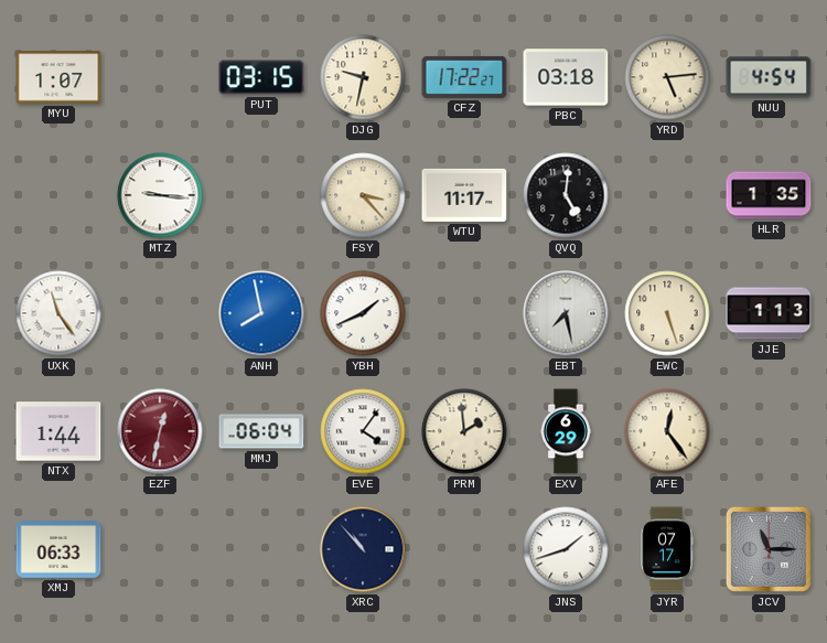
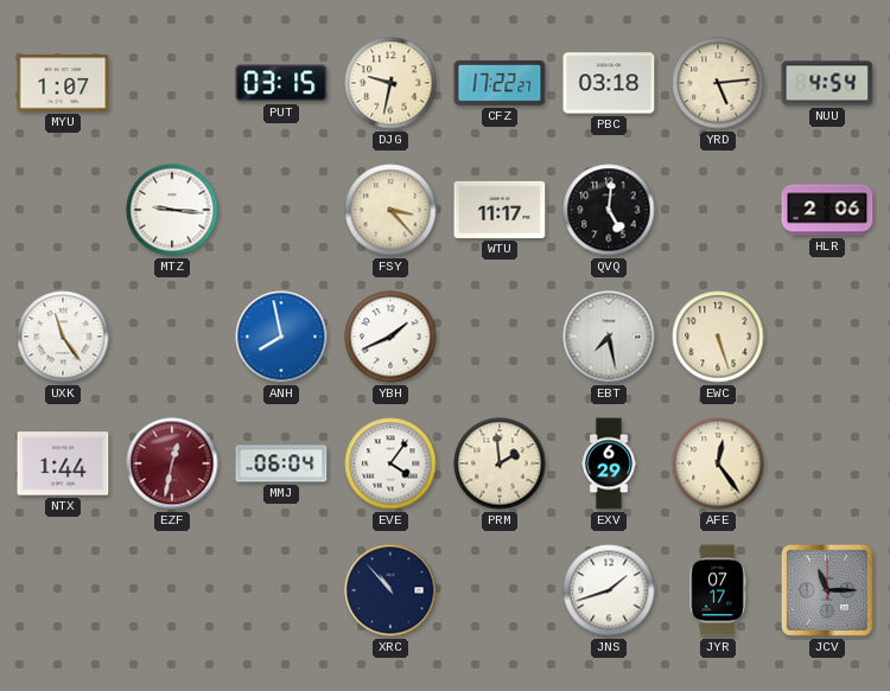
HLR: 1:35 -> 2:06
JJE: 1:13 -> none
XMJ: 06:33 -> none
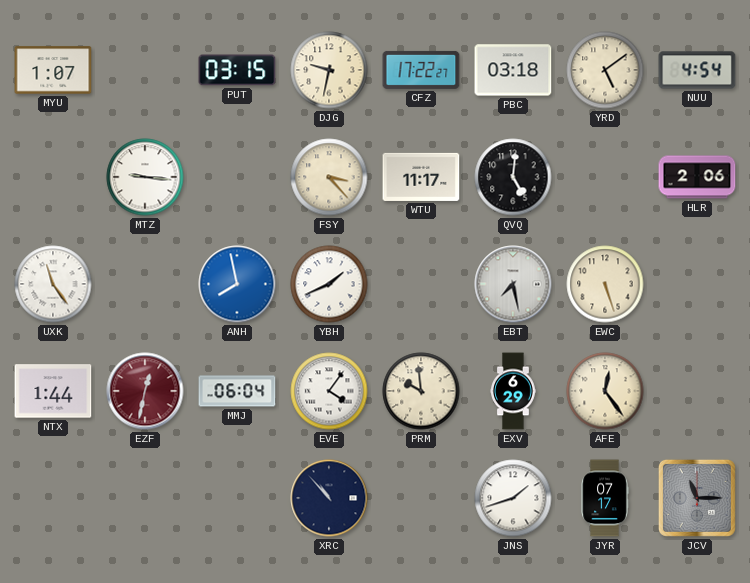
YRD: 5:14 -> 5:09
PRM: 1:59 -> 9:59
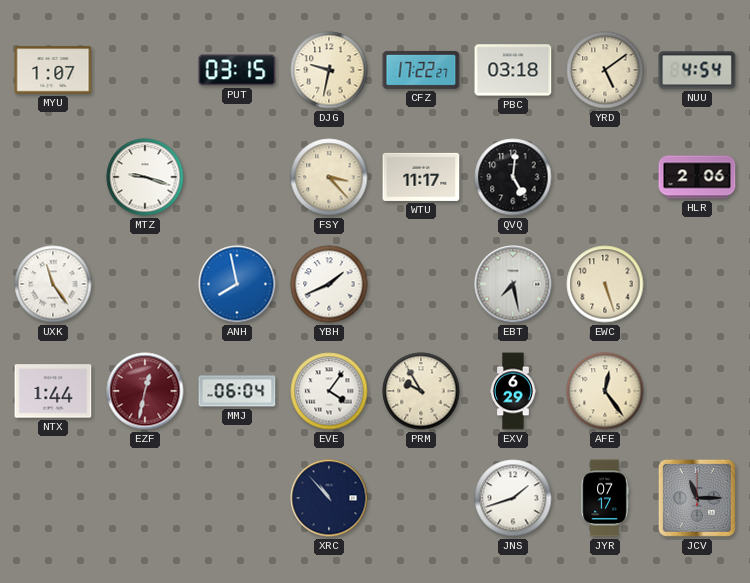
MTZ: 9:16 -> 9:18
PRM: 9:59 -> 9:55
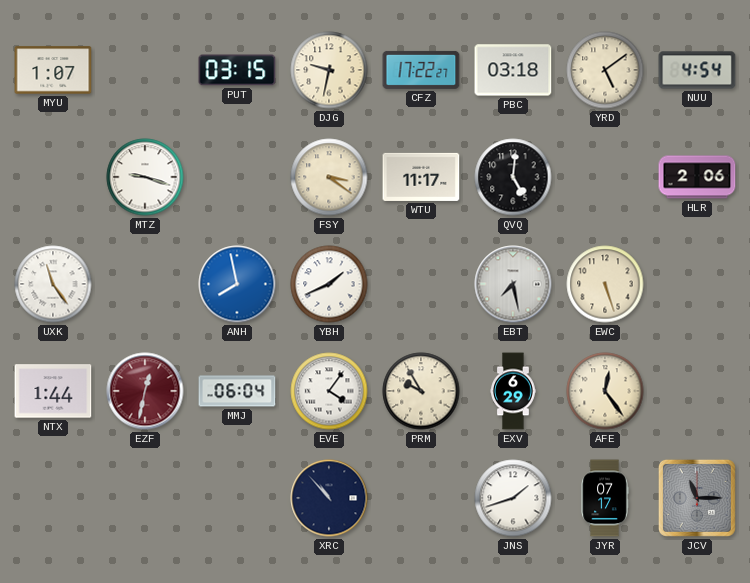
FSY: 3:23 -> 3:21
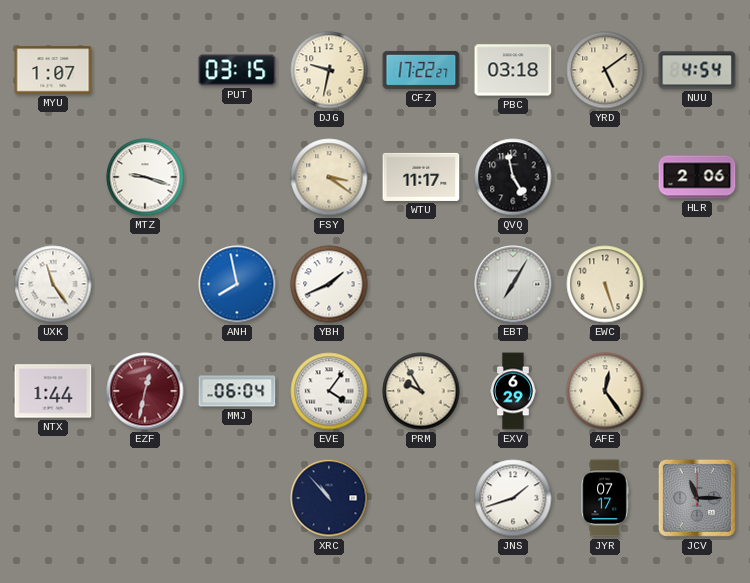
QVQ: 5:01 -> 4:58
EBT: 7:28 -> 7:05
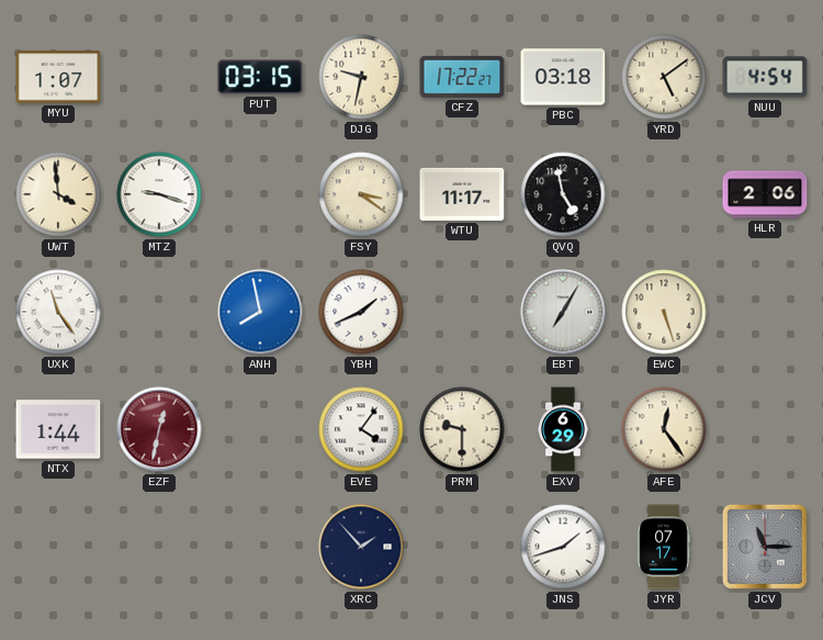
UWT: none -> 3:59
MMJ: 06:04 -> none
PRM: 9:55 -> 9:30
XRC: 10:53 -> 1:53
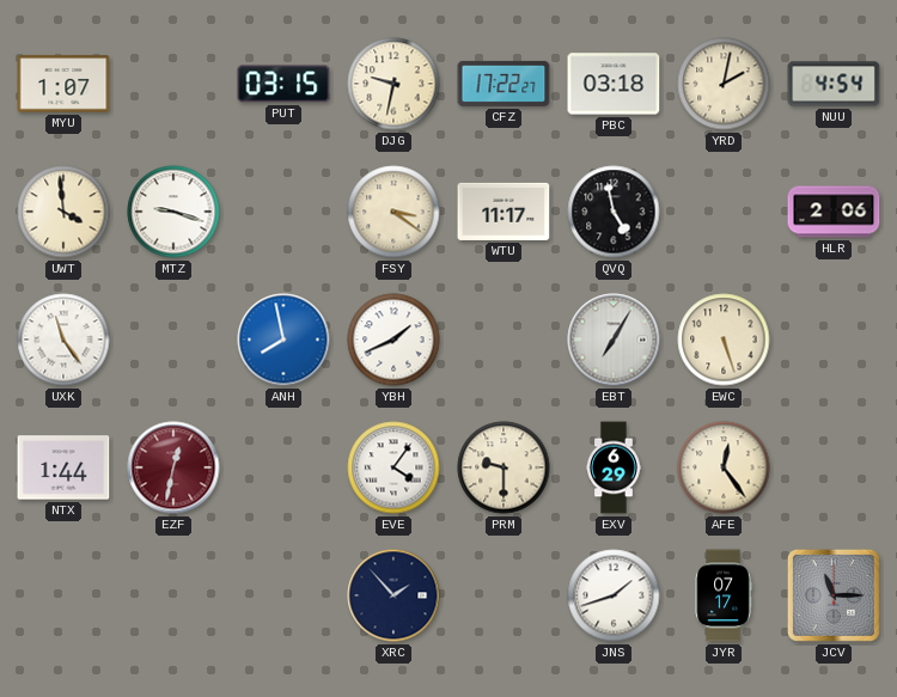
YRD: 5:09 -> 2:02
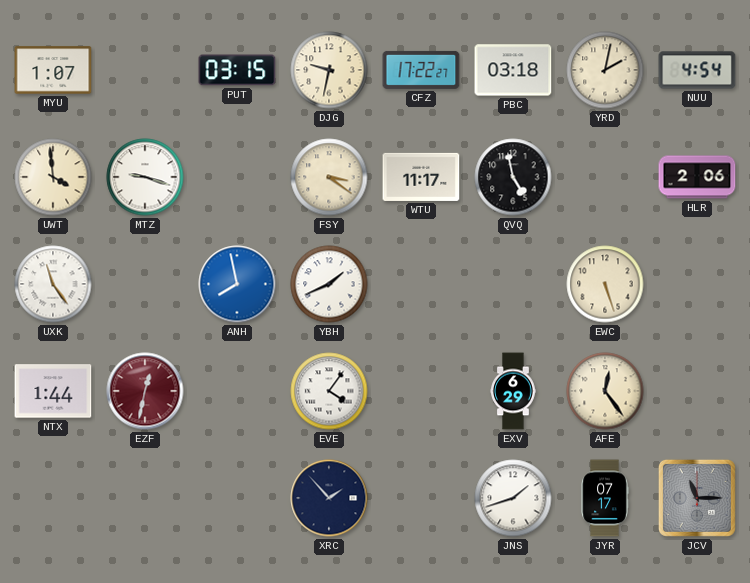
EBT: 7:05 -> none
PRM: 9:30 -> none
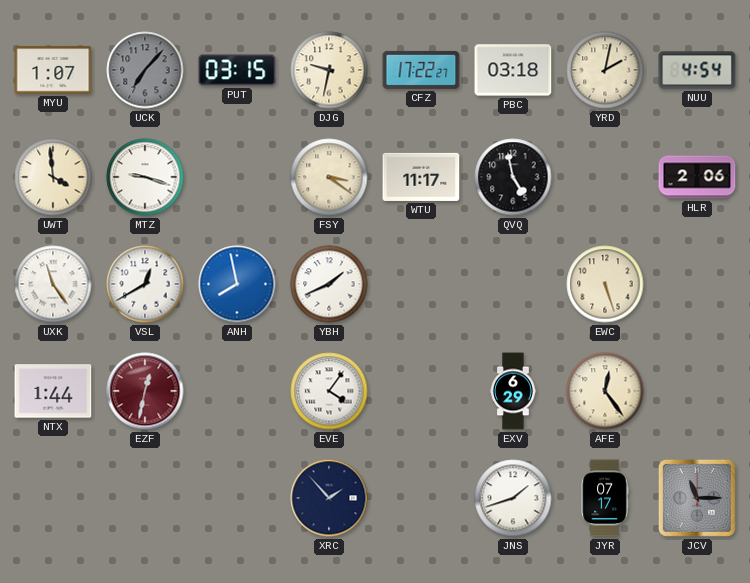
UCK: none -> 7:07
VSL: none -> 12:40
